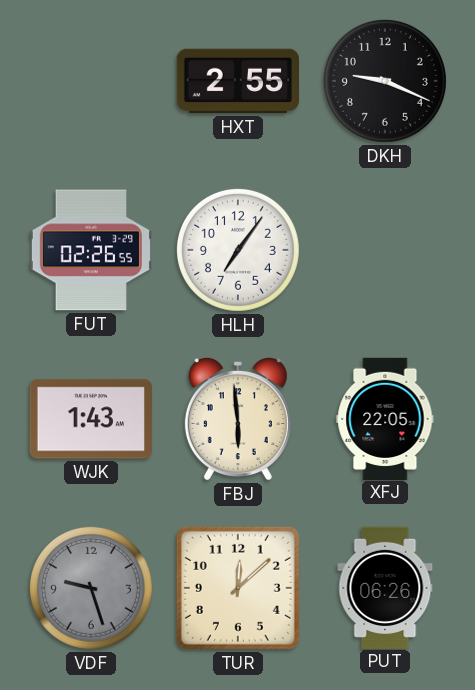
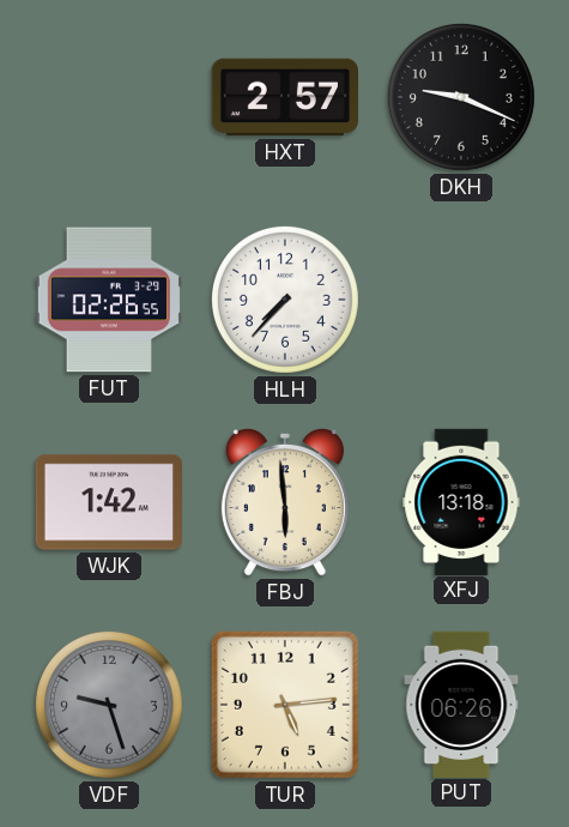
HXT: 2:55 -> 2:57
HLH: 7:06 -> 7:37
WJK: 1:43 -> 1:42
XFJ: 22:05 -> 13:18
TUR: 12:08 -> 5:14
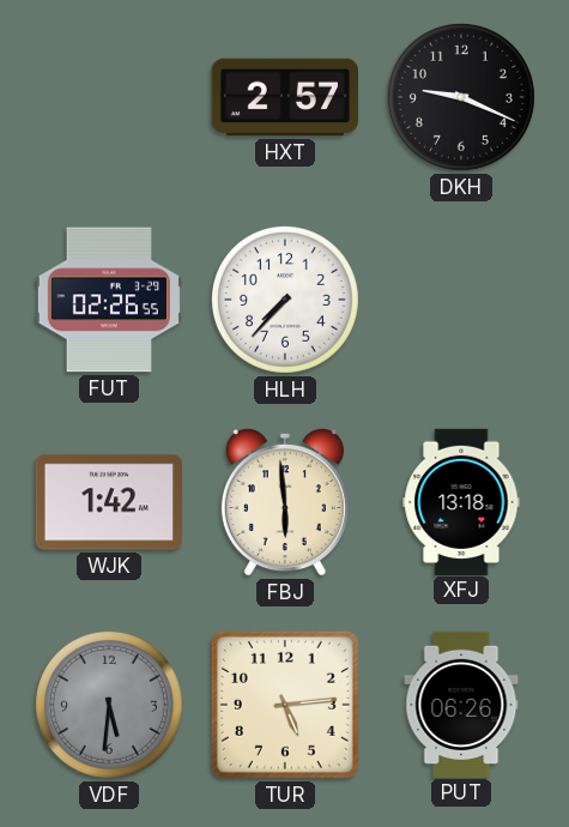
VDF: 9:27 -> 5:31
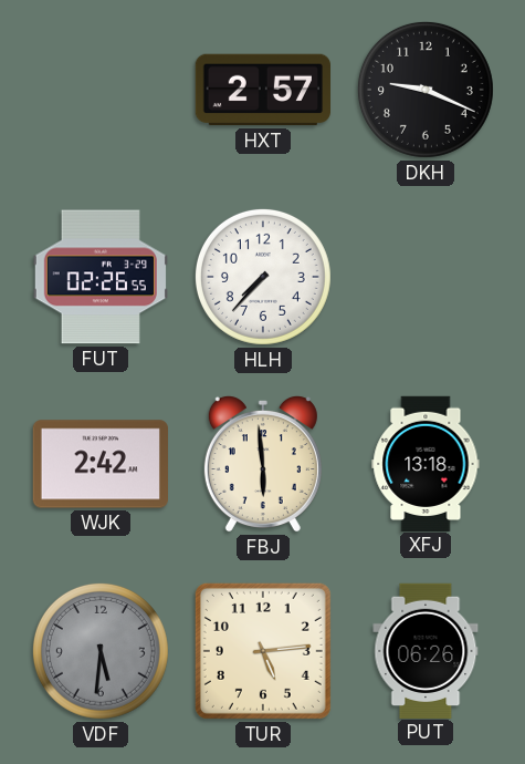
WJK: 1:42 -> 2:42
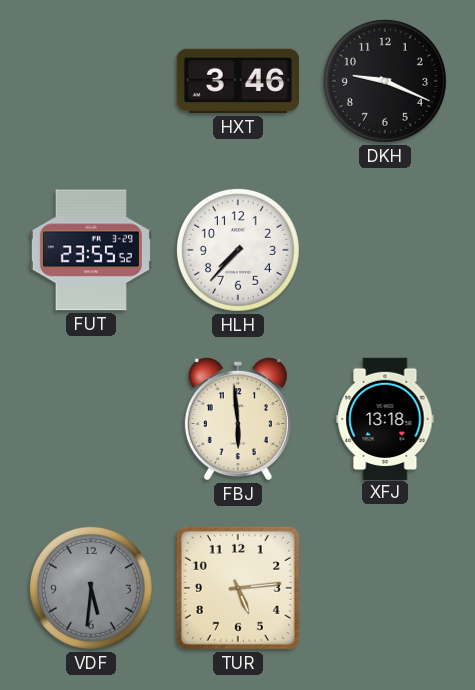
HXT: 2:57 -> 3:46
FUT: 02:26 -> 23:55
WJK: 2:42 -> none
PUT: 06:26 -> none
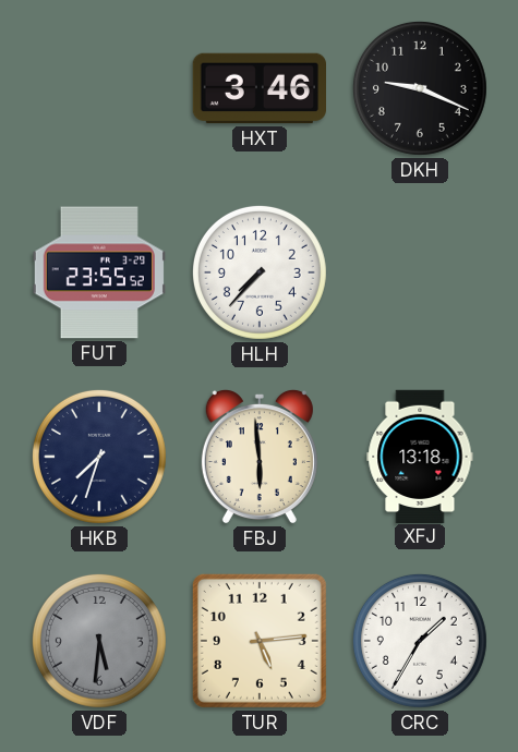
HKB: none -> 7:33
CRC: none -> 1:35
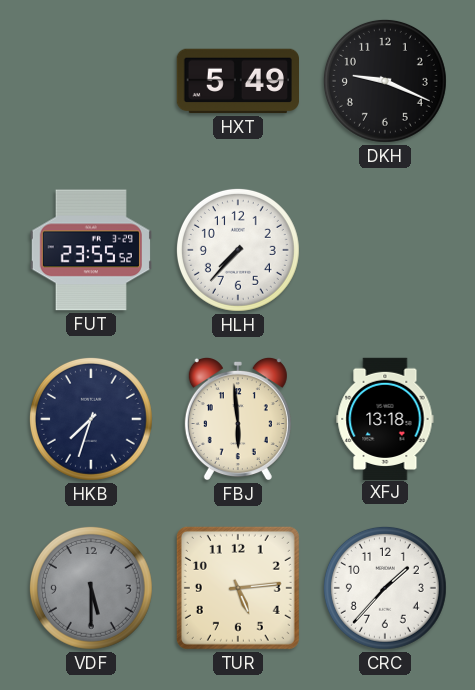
HXT: 3:46 -> 5:49
VDF: 5:31 -> 5:30
CRC: 1:35 -> 1:37
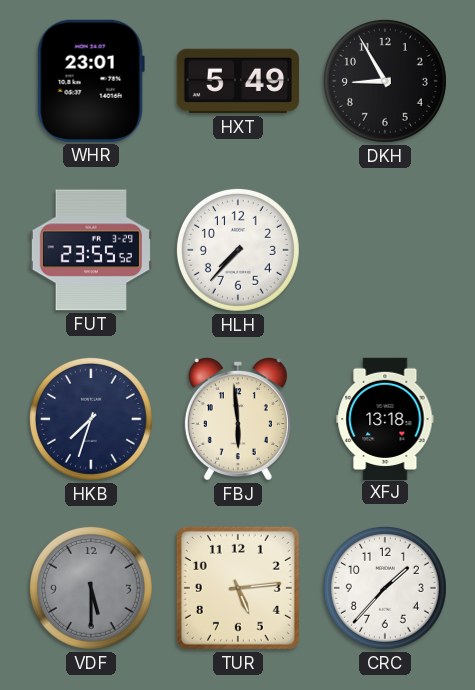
WHR: none -> 23:01
DKH: 9:19 -> 8:55
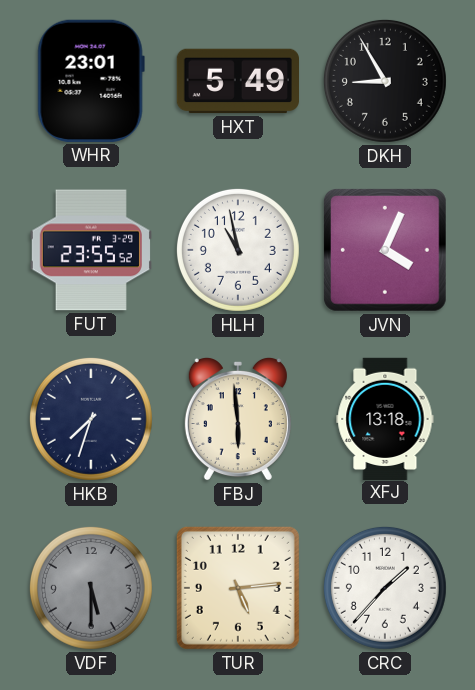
HLH: 7:37 -> 10:58
JVN: none -> 4:04
